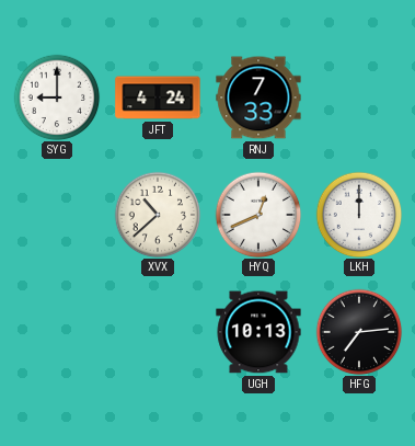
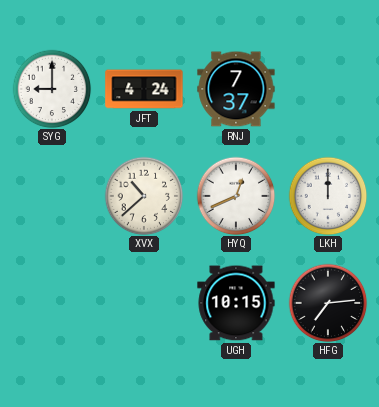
RNJ: 7:33 -> 7:37
UGH: 10:13 -> 10:15
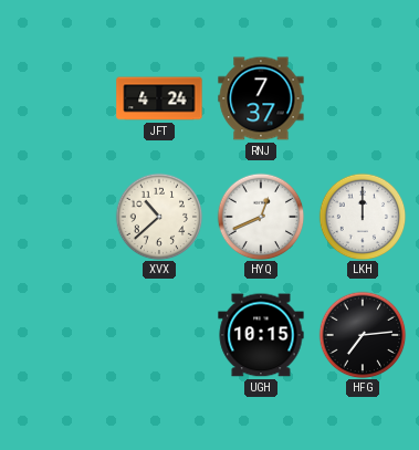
SYG: 9:00 -> none
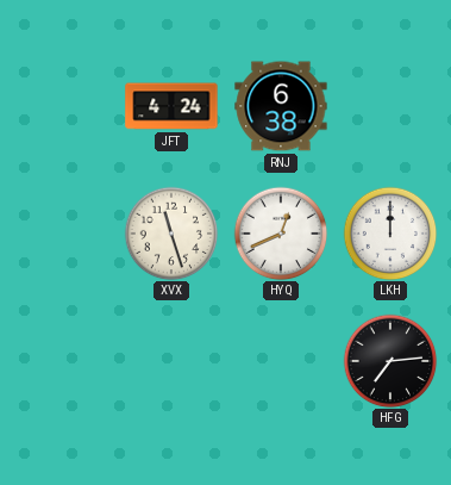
RNJ: 7:37 -> 6:38
XVX: 10:38 -> 11:27
UGH: 10:15 -> none
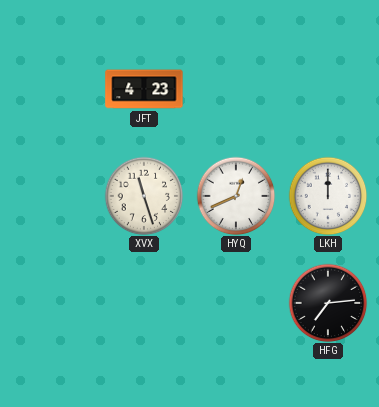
JFT: 4:24 -> 4:23
RNJ: 6:38 -> none
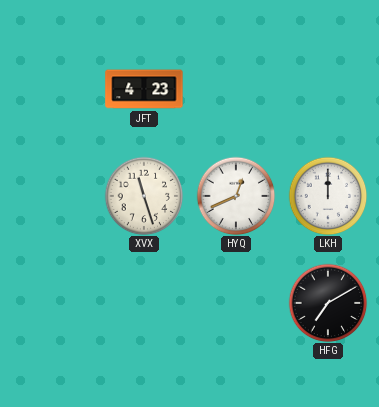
HFG: 7:14 -> 7:10
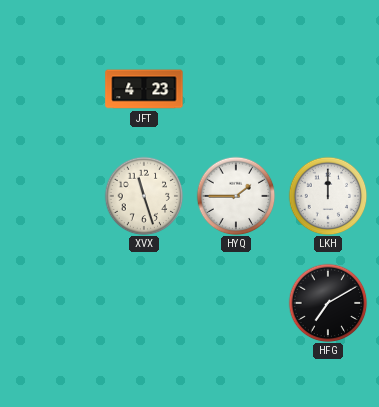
HYQ: 12:41 -> 1:45
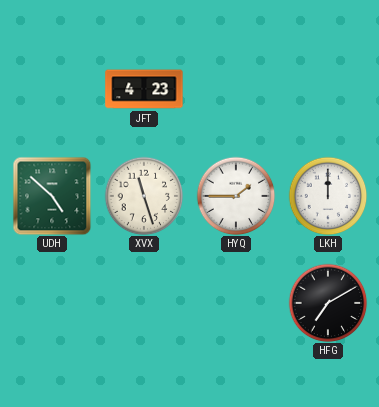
UDH: none -> 4:52
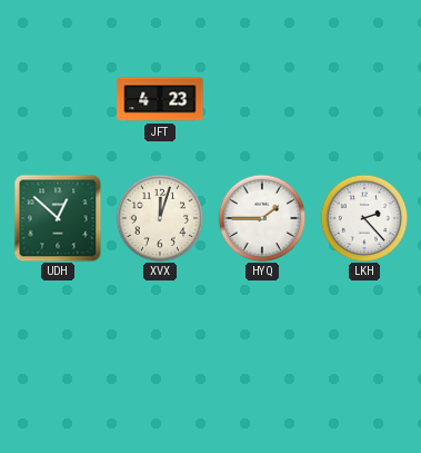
UDH: 4:52 -> 12:52
XVX: 11:27 -> 12:03
LKH: 12:00 -> 2:23
HFG: 7:10 -> none
